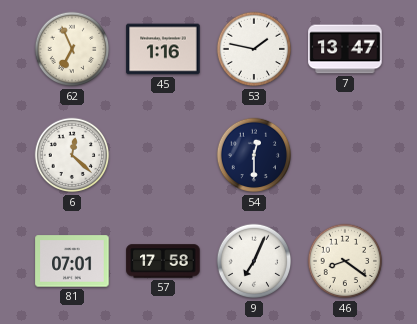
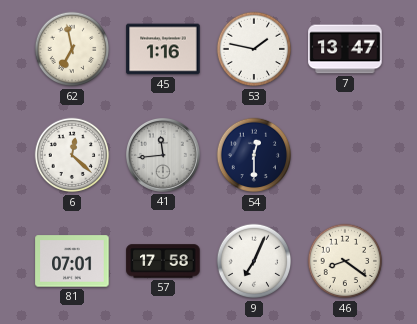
62: 6:56 -> 6:58
41: none -> 11:44
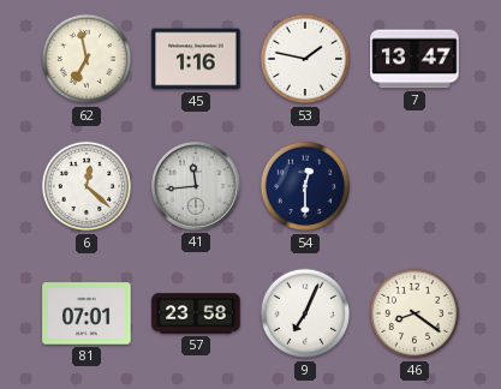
57: 17:58 -> 23:58
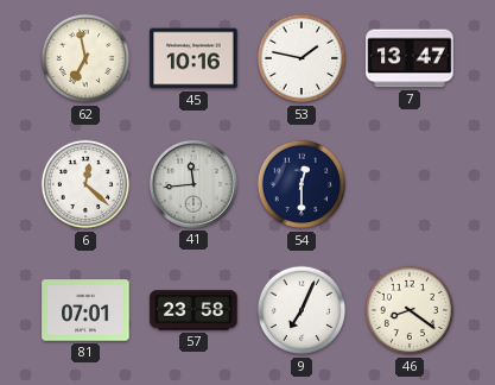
45: 1:16 -> 10:16
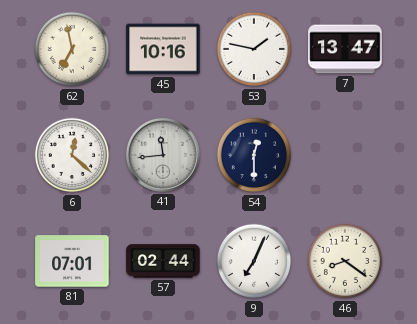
57: 23:58 -> 02:44
